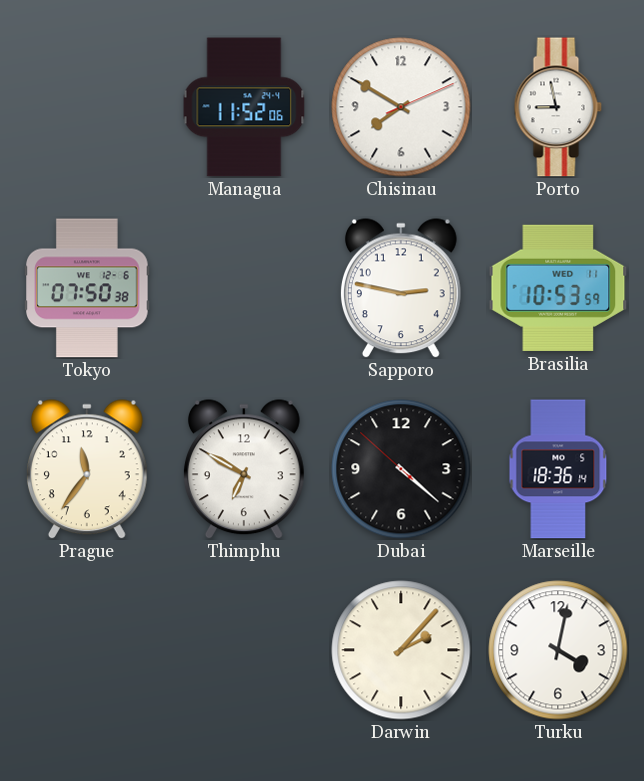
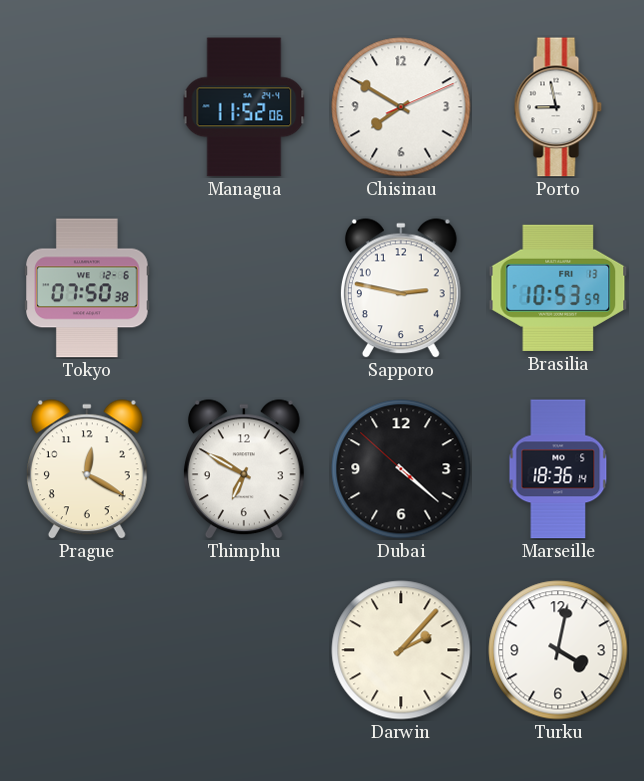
Brasilia date: WED 11 -> FRI 13
Prague: 11:36 -> 12:20
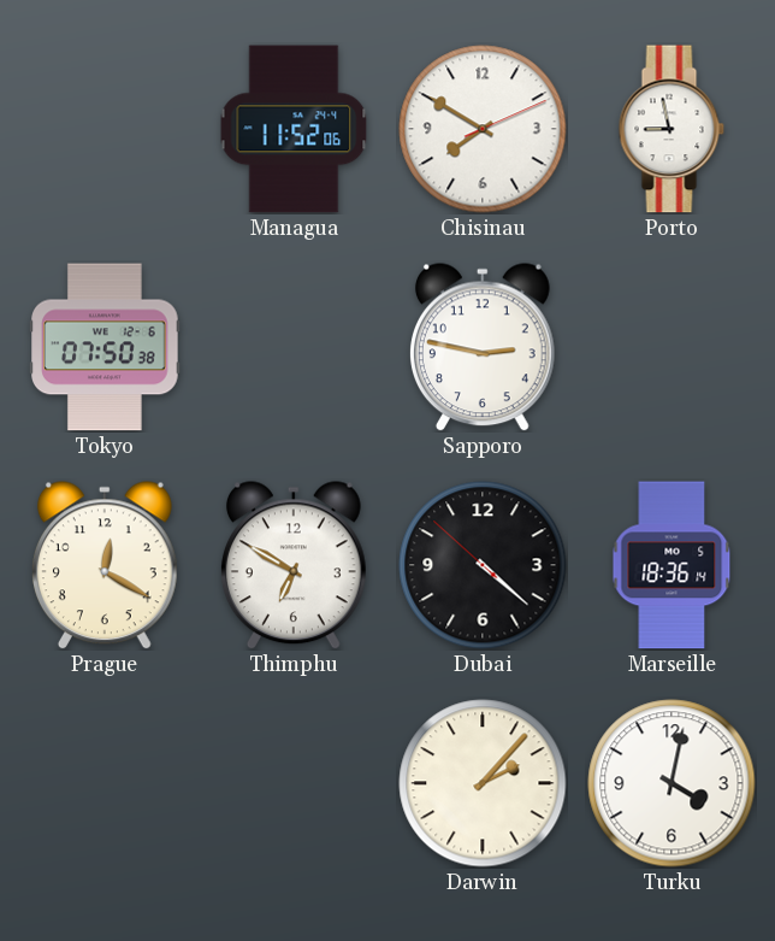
Brasilia: 10:53 -> none
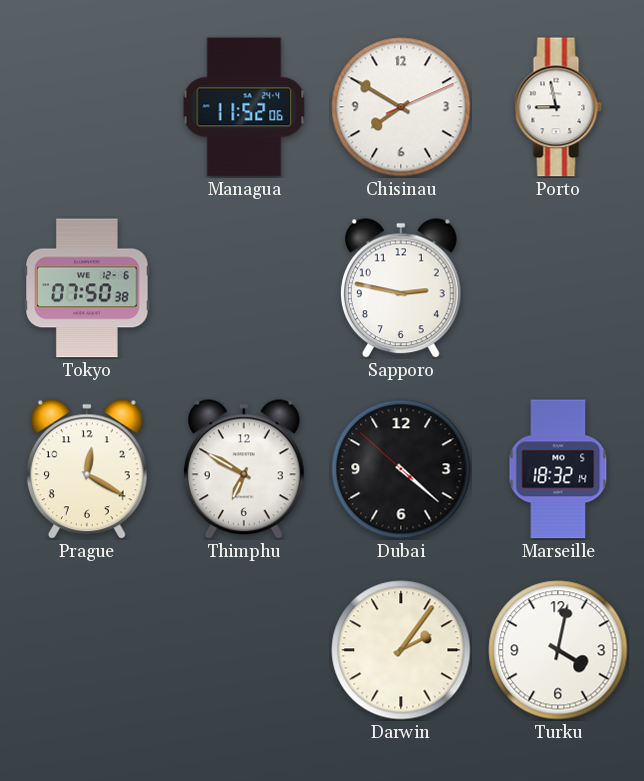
Marseille: 18:36 -> 18:32
Darwin: 2:07 -> 2:06
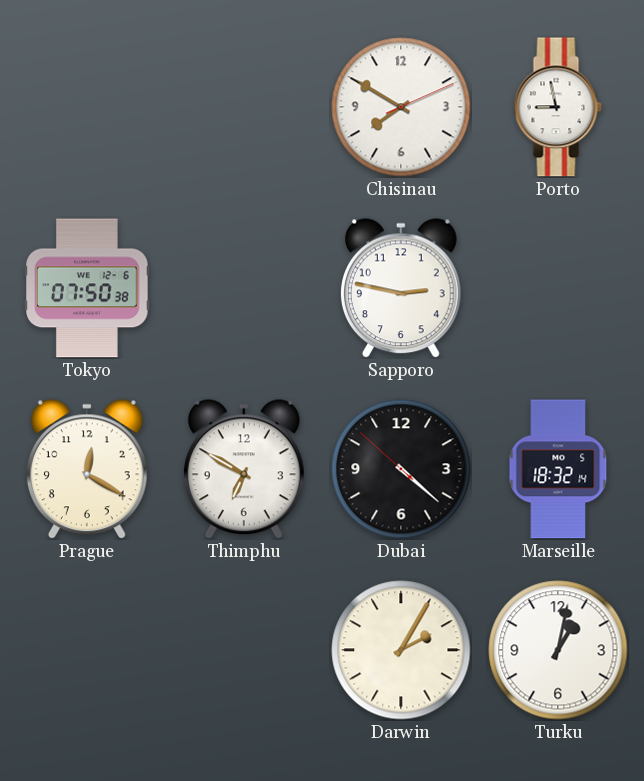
Managua: 11:52 -> none
Darwin: 2:06 -> 2:05
Turku: 4:02 -> 1:02
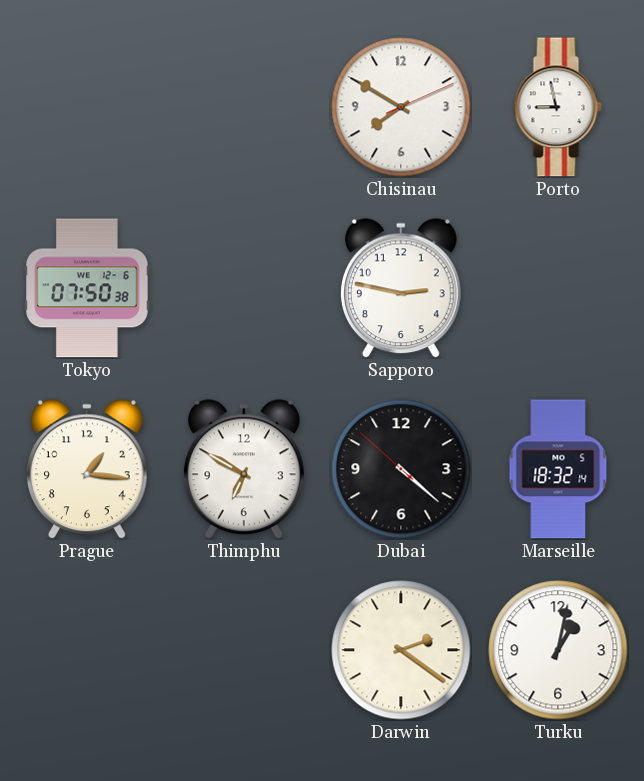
Prague: 12:20 -> 1:16
Darwin: 2:05 -> 2:21
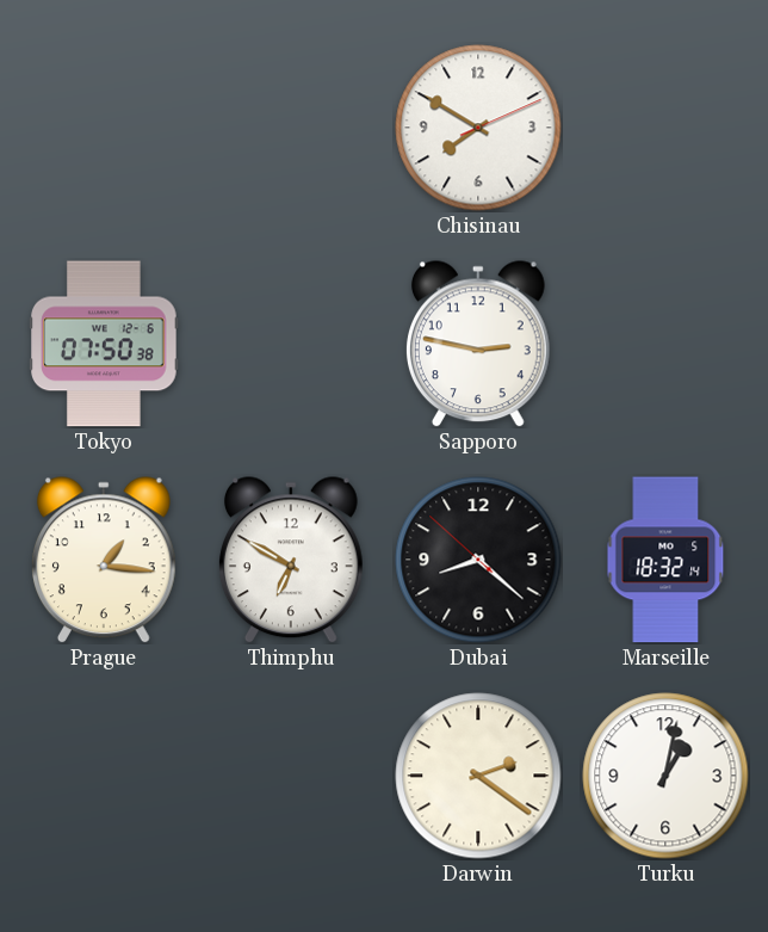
Porto: 8:58 -> none
Dubai: 4:21 -> 8:21
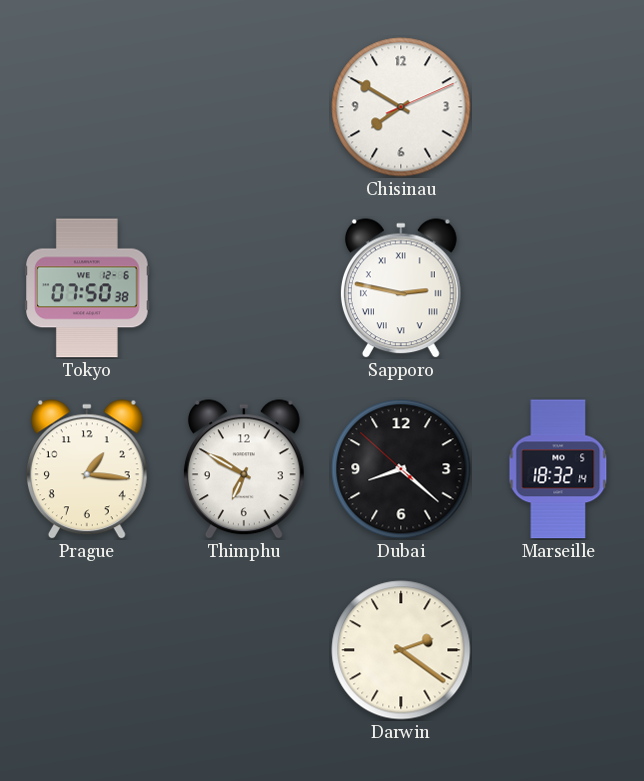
Sapporo numerals: Arabic -> Roman
Turku: 1:02 -> none
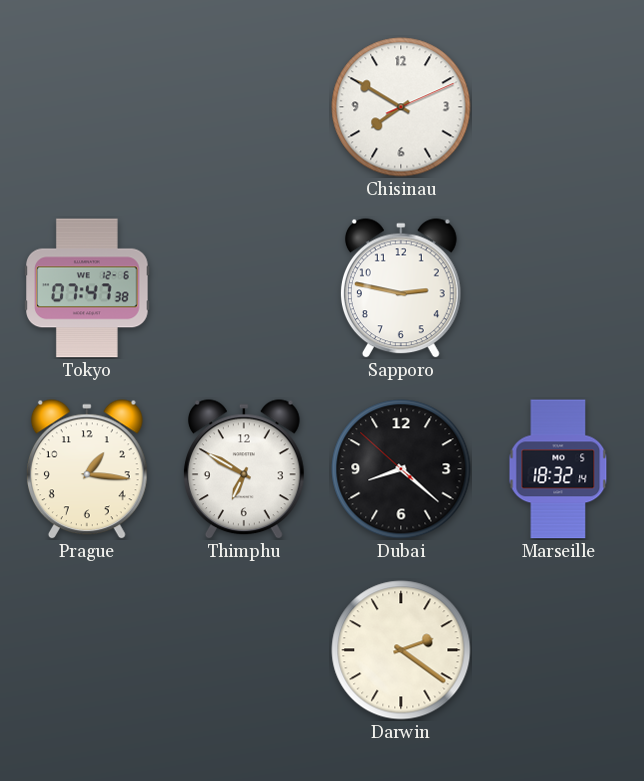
Tokyo: 07:50 -> 07:47
Sapporo numerals: Roman -> Arabic
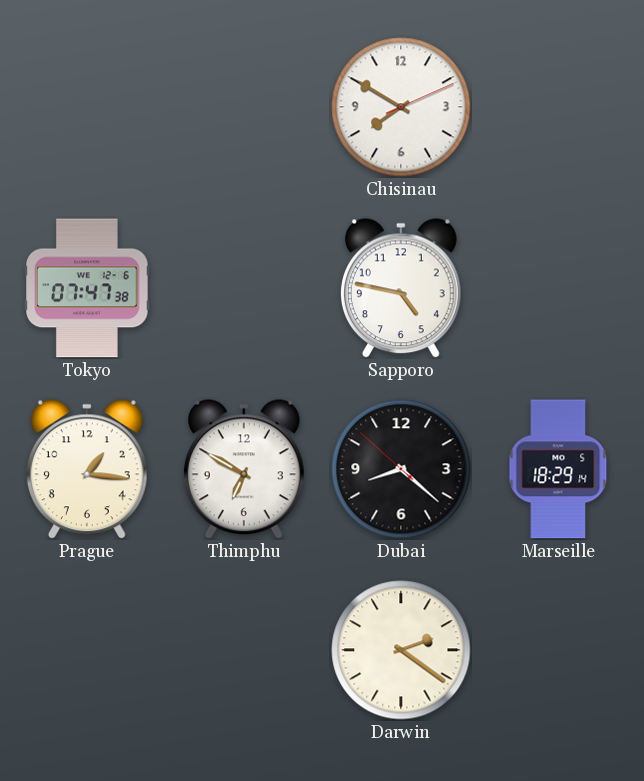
Sapporo: 2:47 -> 4:47
Marseille: 18:32 -> 18:29
